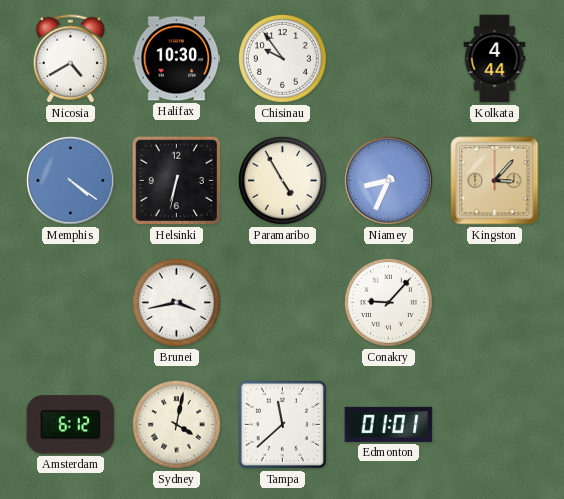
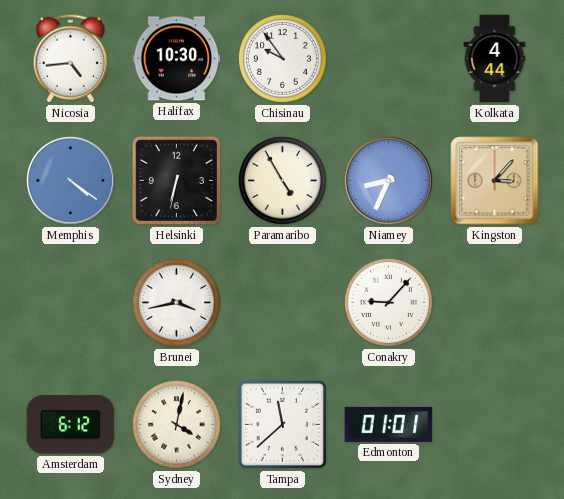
Nicosia: 4:40 -> 4:44
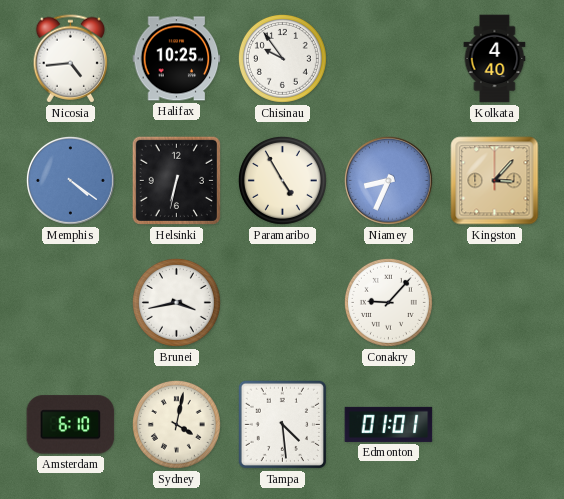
Halifax: 10:30 -> 10:25
Kolkata: 4:44 -> 4:40
Amsterdam: 6:12 -> 6:10
Tampa: 11:38 -> 4:29
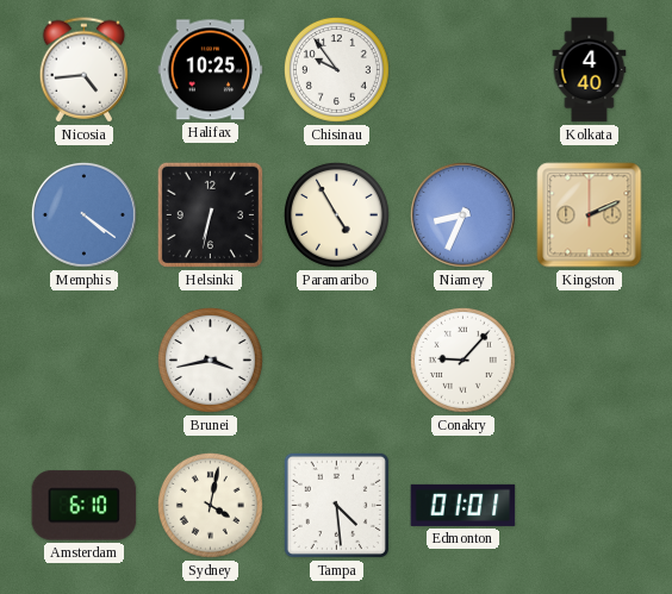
Kingston: 3:07 -> 2:11
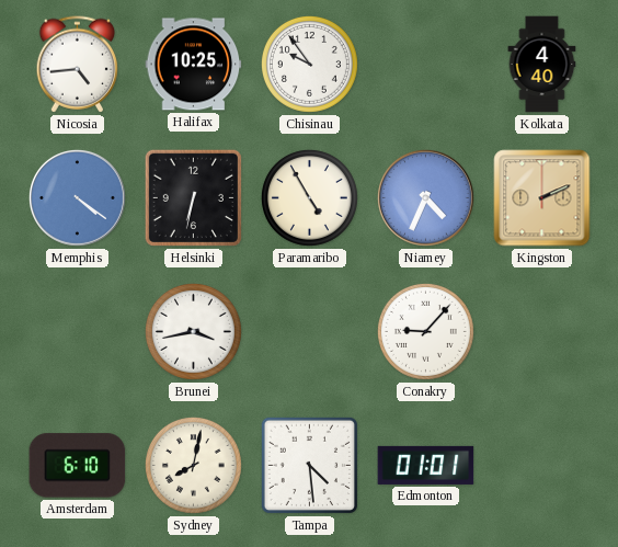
Niamey: 8:34 -> 4:34
Sydney: 4:02 -> 8:02
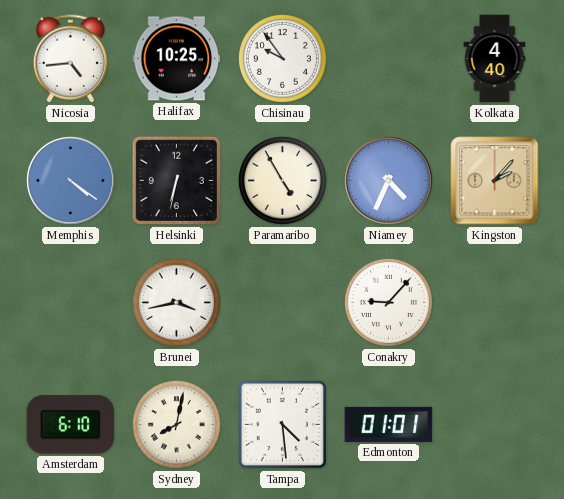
Kingston: 2:11 -> 2:07
